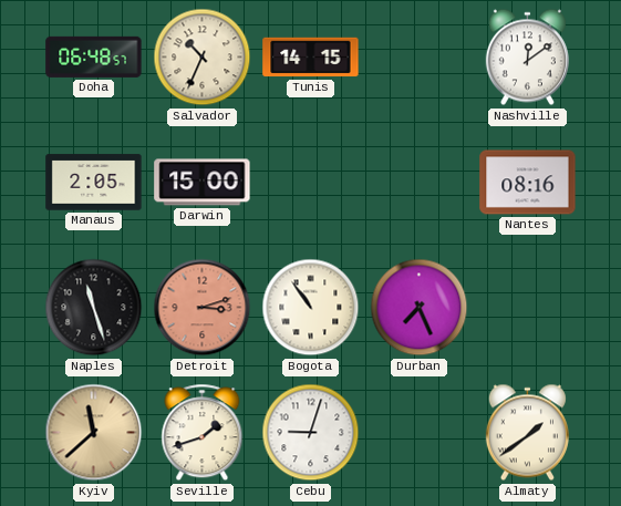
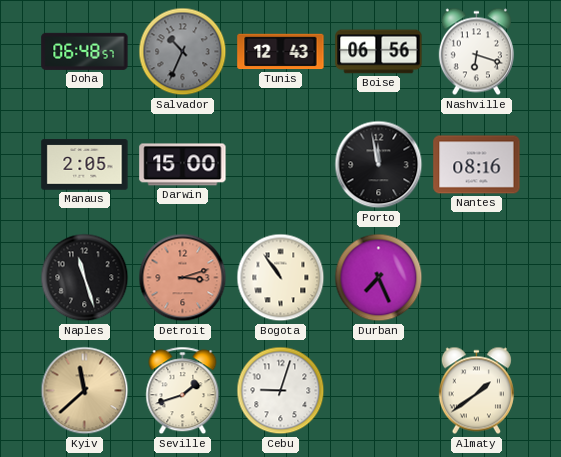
Salvador dial: cream -> grey
Tunis: 14:15 -> 12:43
Boise: none -> 06:56
Nashville: 12:09 -> 6:18
Porto: none -> 11:58
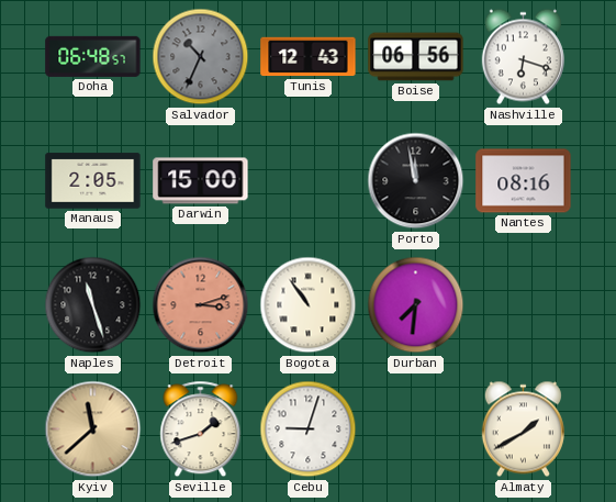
Durban: 7:26 -> 7:31
Almaty: 1:39 -> 1:40
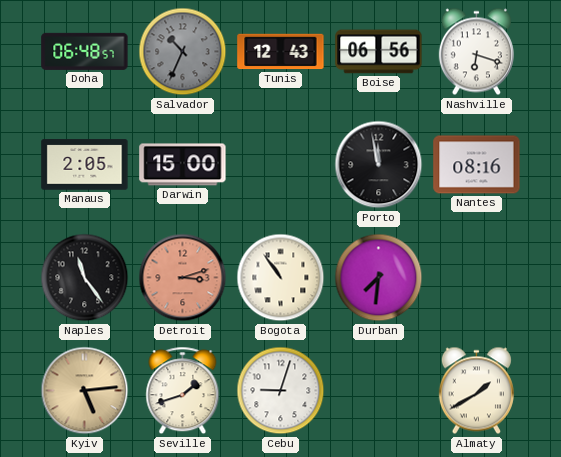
Naples: 11:27 -> 11:24
Kyiv: 11:38 -> 5:14
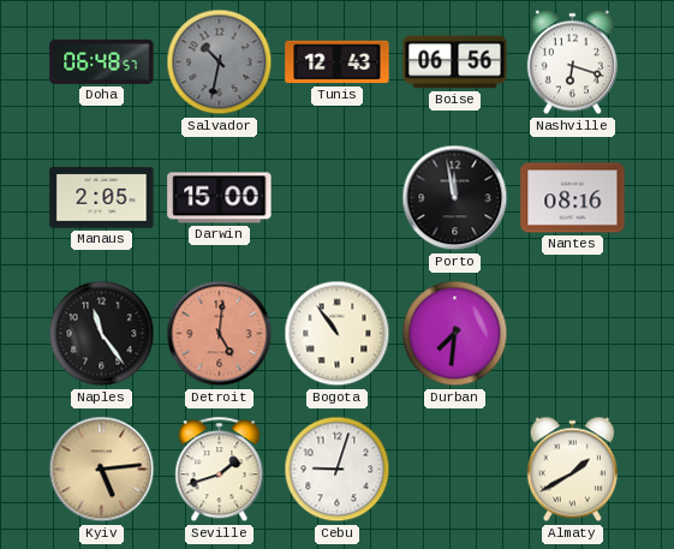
Salvador: 10:34 -> 10:32
Detroit: 3:12 -> 5:01
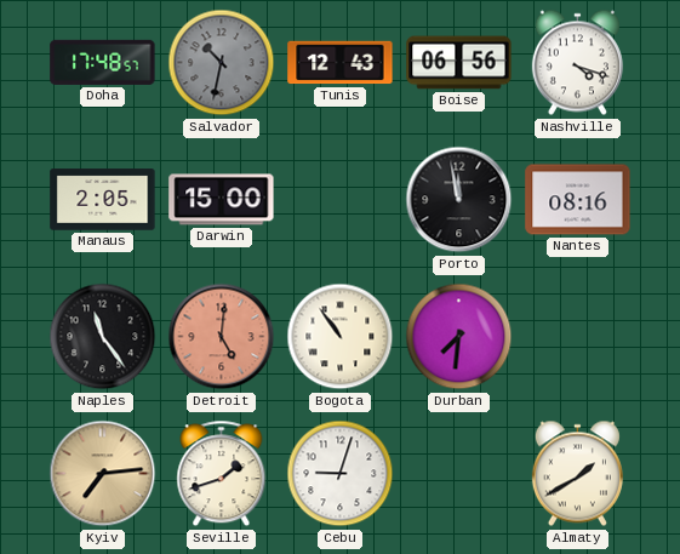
Doha: 06:48 -> 17:48
Nashville: 6:18 -> 4:18
Kyiv: 5:14 -> 7:14
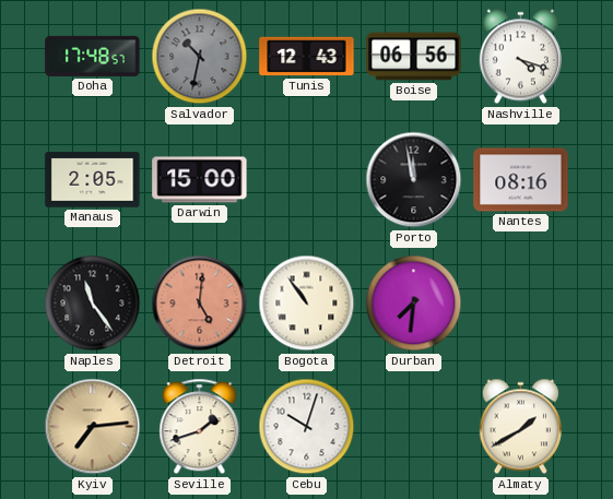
Cebu: 9:03 -> 10:03
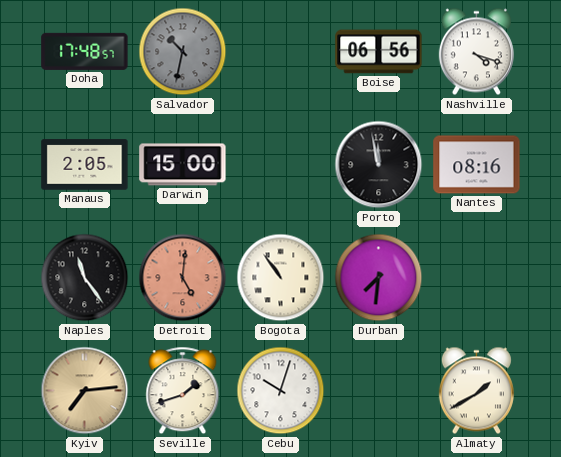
Tunis: 12:43 -> none
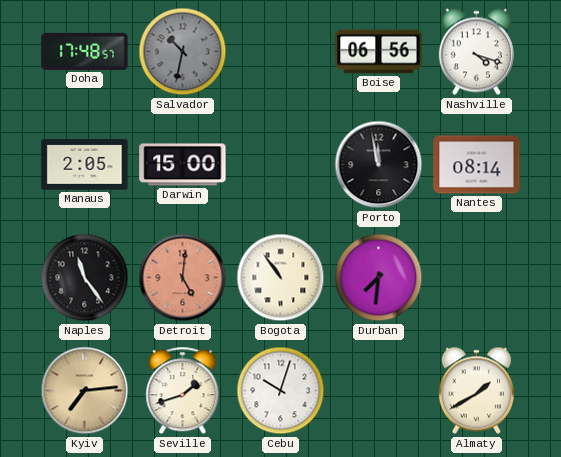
Nantes: 08:16 -> 08:14
